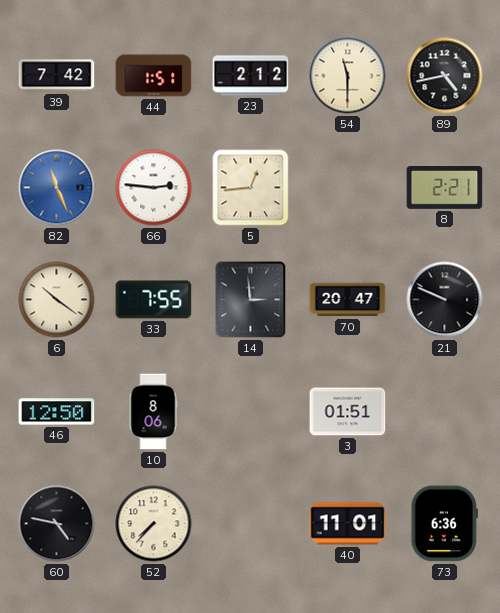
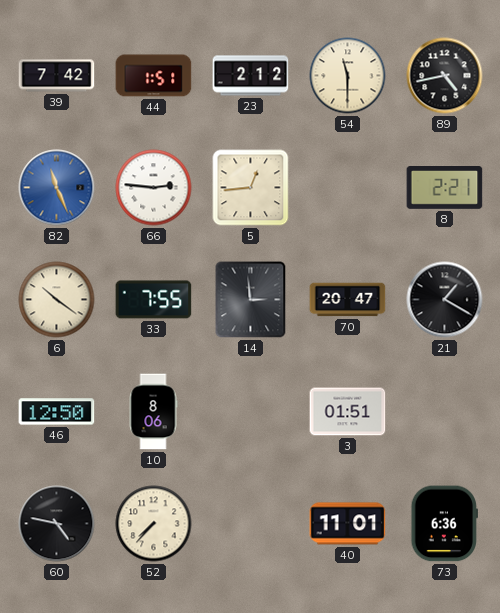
21: 9:49 -> 1:20
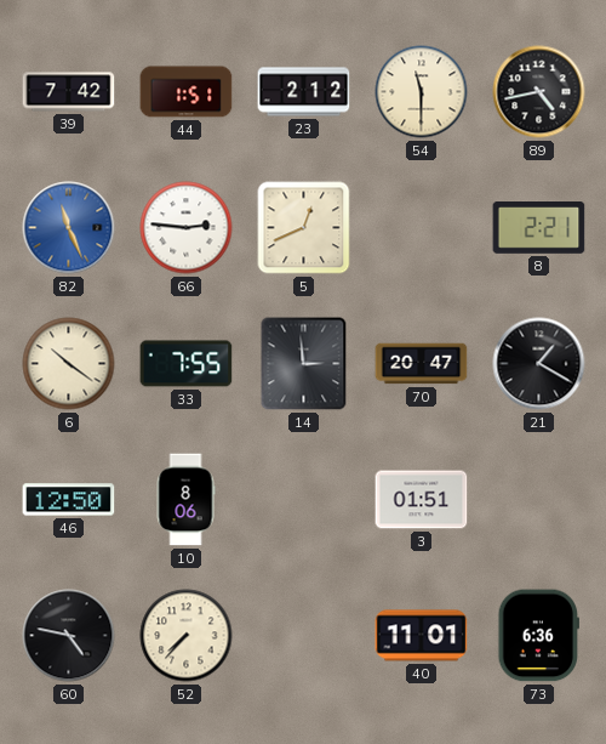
5: 12:44 -> 12:41
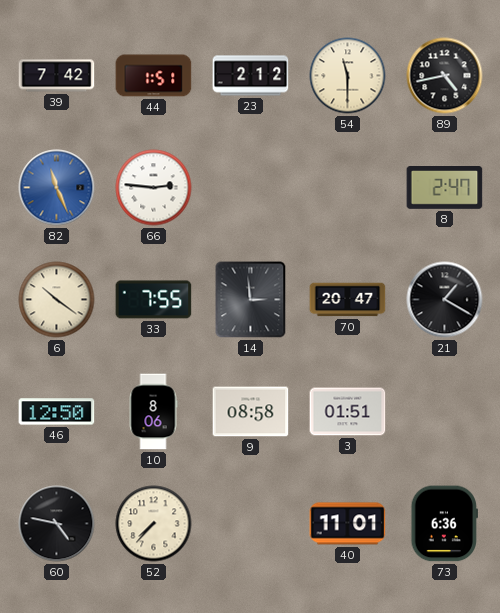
5: 12:41 -> none
8: 2:21 -> 2:47
9: none -> 08:58
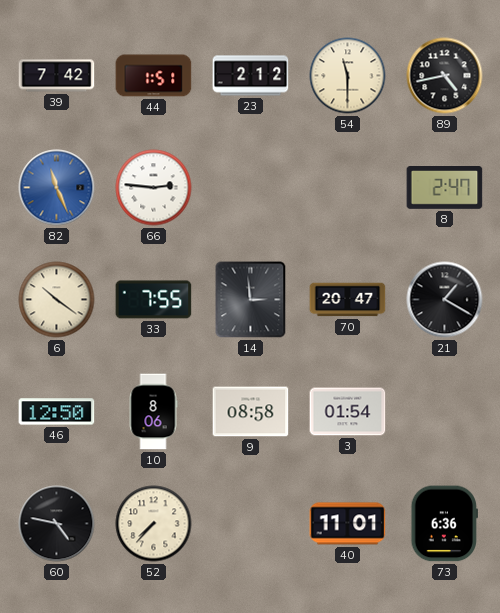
3: 01:51 -> 01:54
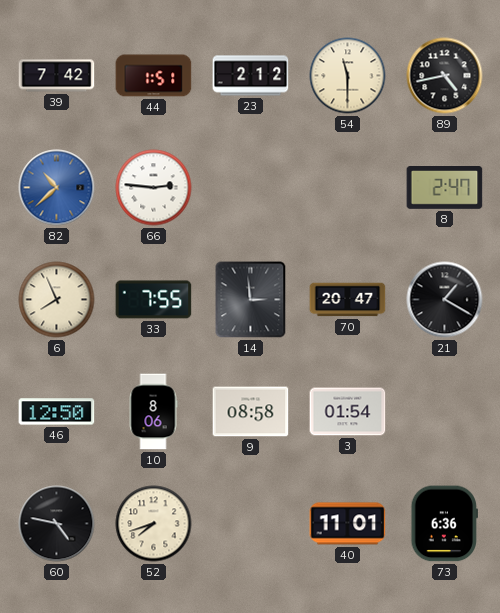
82: 11:26 -> 10:38
6: 10:21 -> 7:56
52: 7:37 -> 7:42
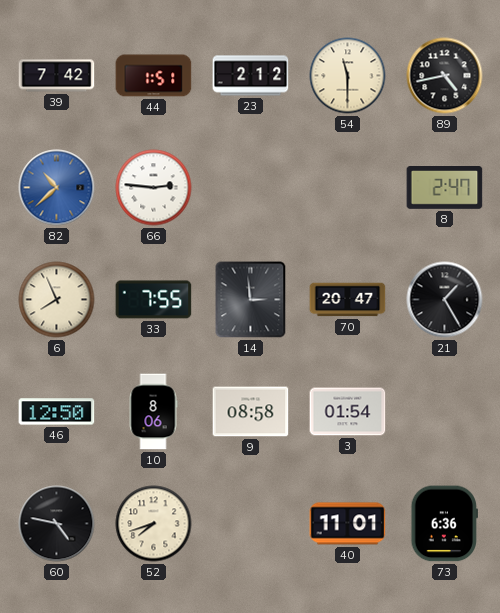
21: 1:20 -> 1:25
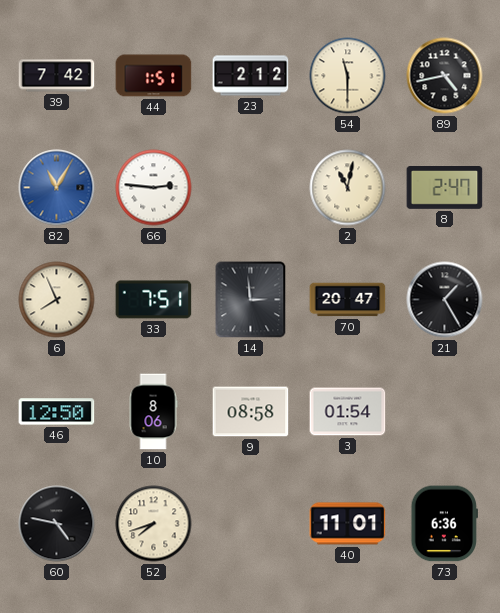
82: 10:38 -> 11:05
2: none -> 11:02
33: 7:55 -> 7:51
